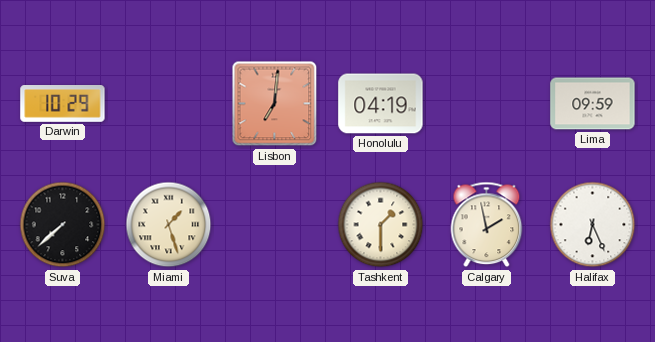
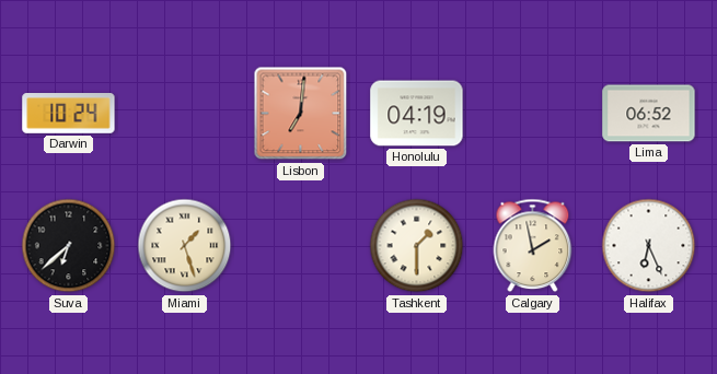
Darwin: 10:29 -> 10:24
Lima: 09:59 -> 06:52
Suva: 7:38 -> 6:38
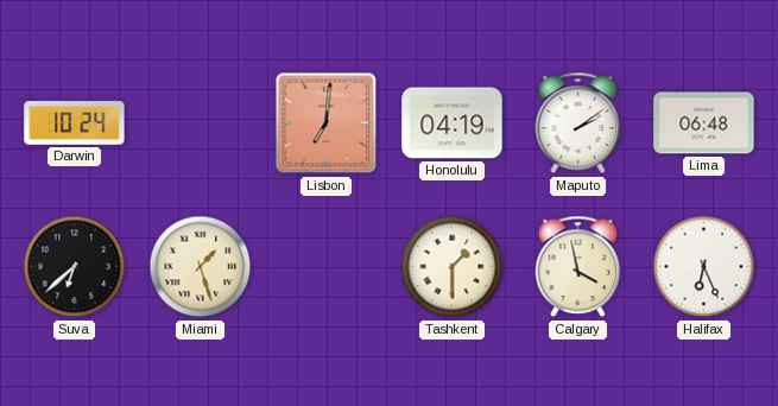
Maputo: none -> 2:09
Lima: 06:52 -> 06:48
Calgary: 1:58 -> 3:58
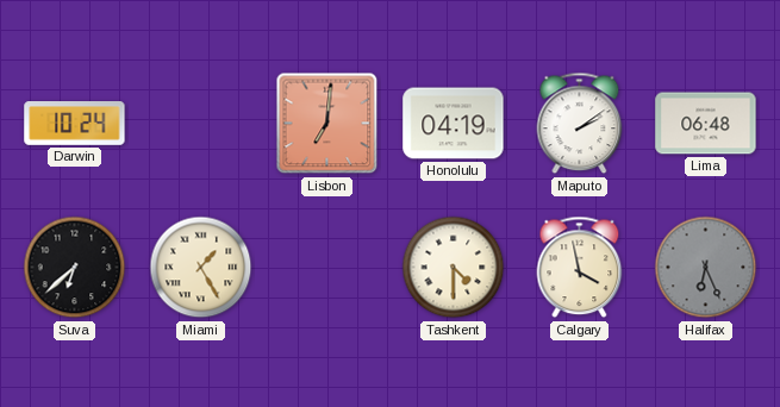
Miami: 1:27 -> 1:25
Tashkent: 1:30 -> 4:30
Halifax dial: white -> grey
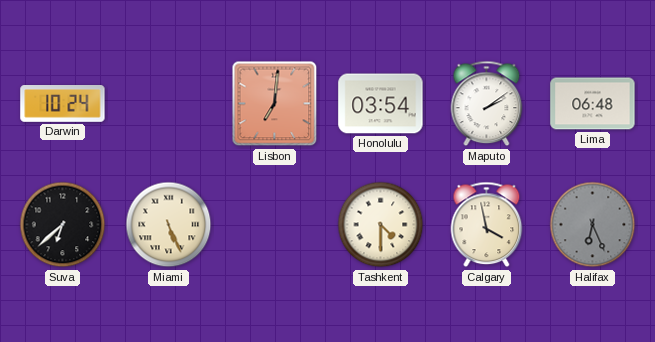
Honolulu: 04:19 -> 03:54
Miami: 1:25 -> 5:26
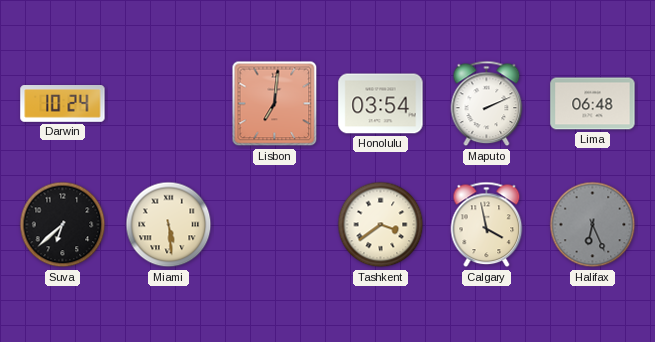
Maputo: 2:09 -> 2:11
Miami: 5:26 -> 5:29
Tashkent: 4:30 -> 3:39
